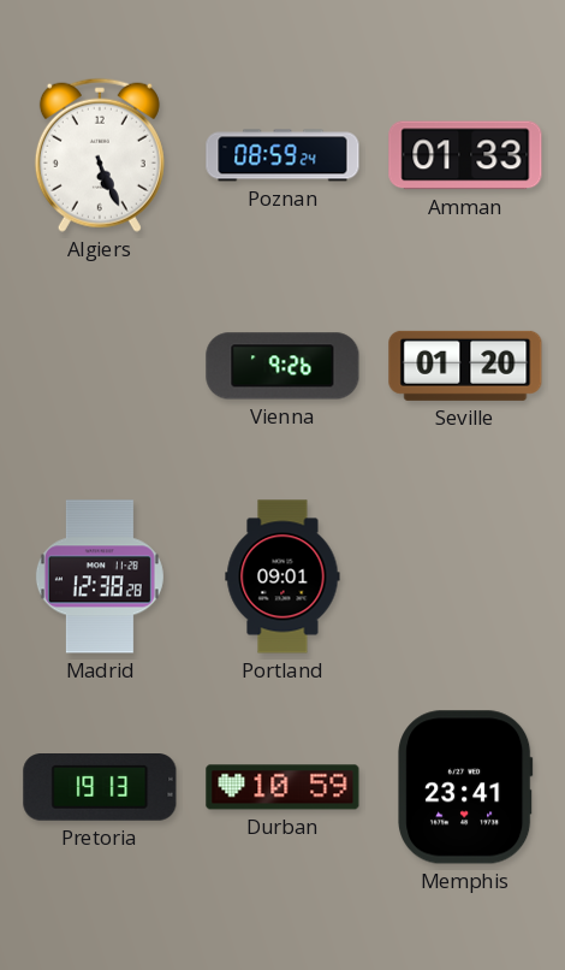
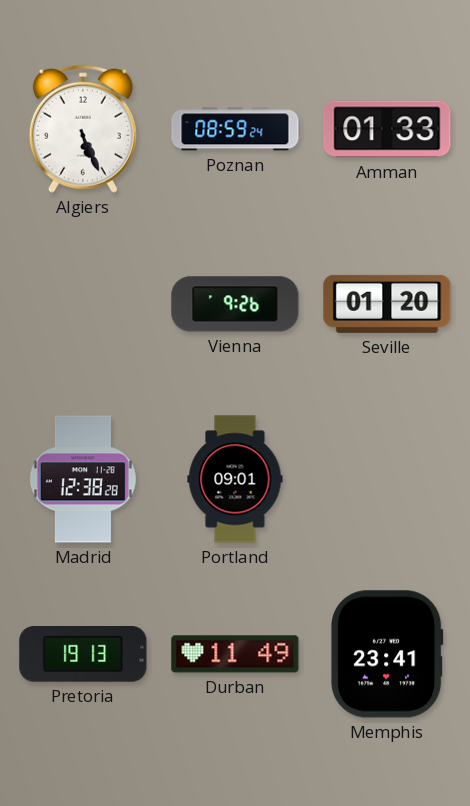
Durban: 10:59 -> 11:49
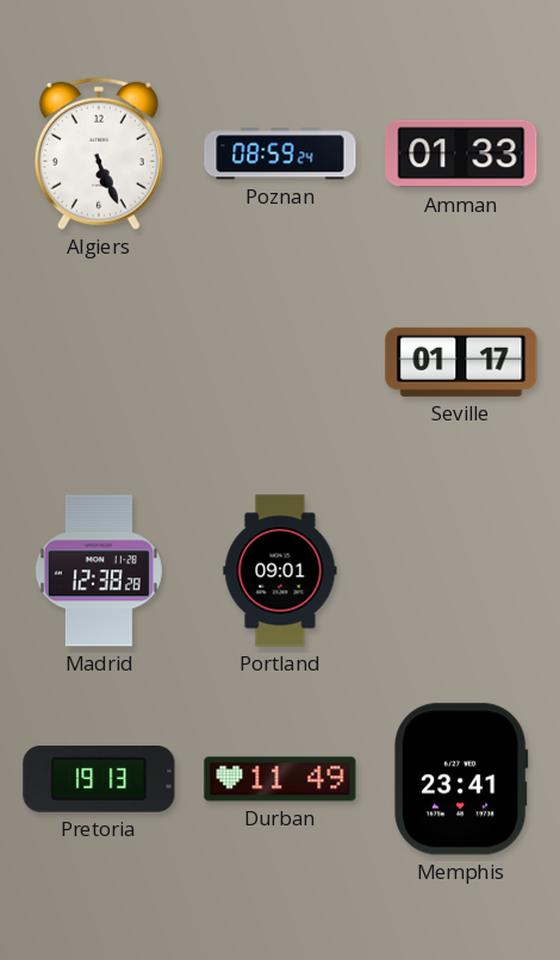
Vienna: 9:26 -> none
Seville: 01:20 -> 01:17
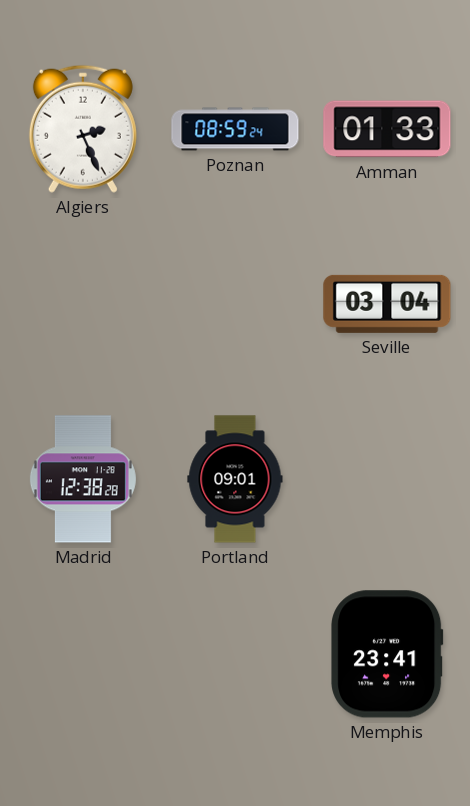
Algiers: 5:26 -> 2:26
Seville: 01:17 -> 03:04
Pretoria: 19:13 -> none
Durban: 11:49 -> none
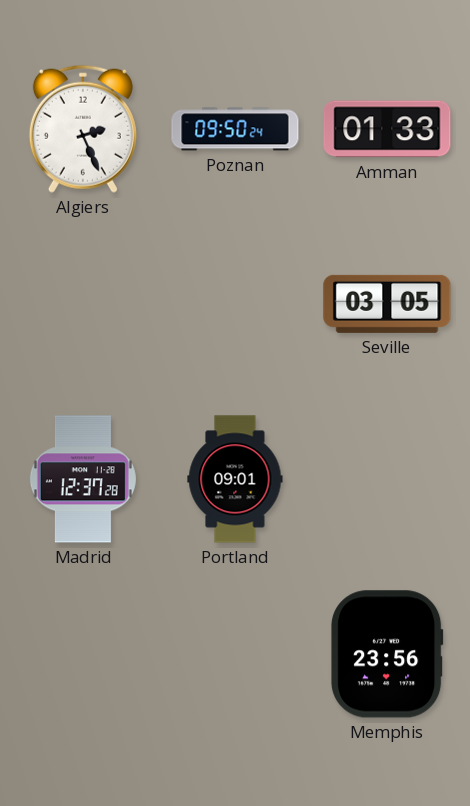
Poznan: 08:59 -> 09:50
Seville: 03:04 -> 03:05
Madrid: 12:38 -> 12:37
Memphis: 23:41 -> 23:56
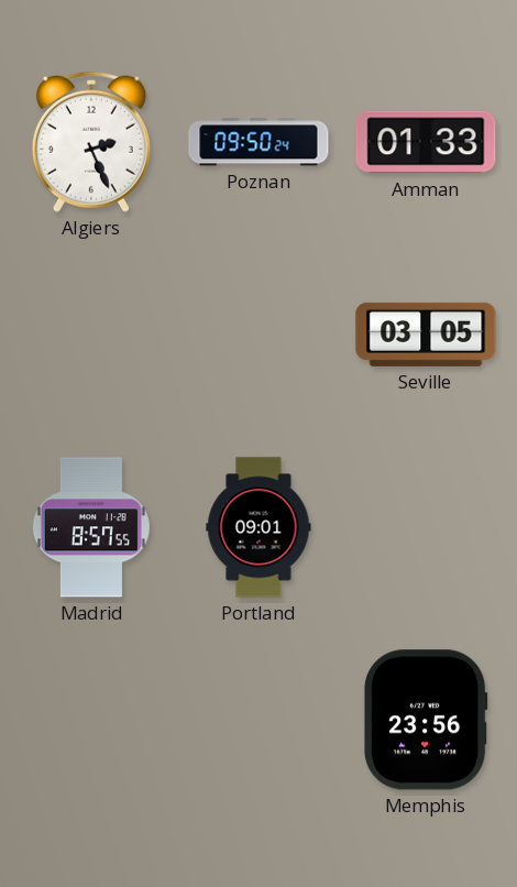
Madrid: 12:37 -> 8:57
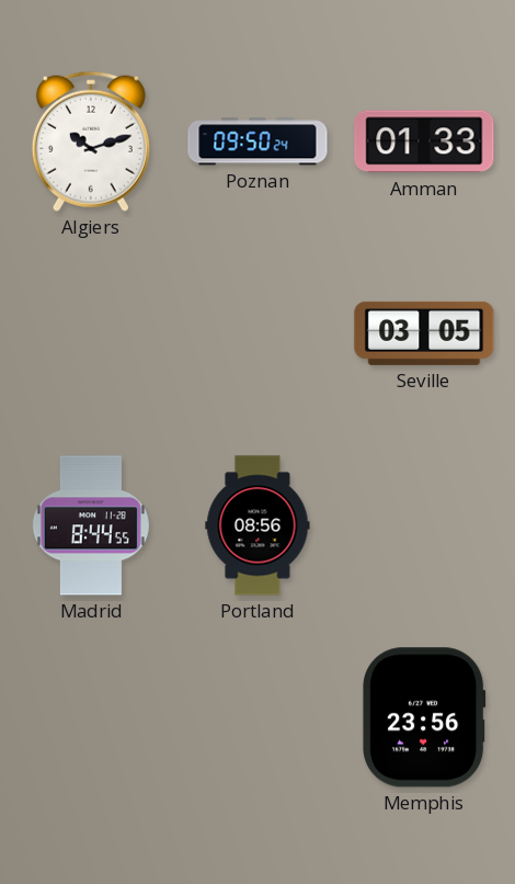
Algiers: 2:26 -> 10:12
Madrid: 8:57 -> 8:44
Portland: 09:01 -> 08:56
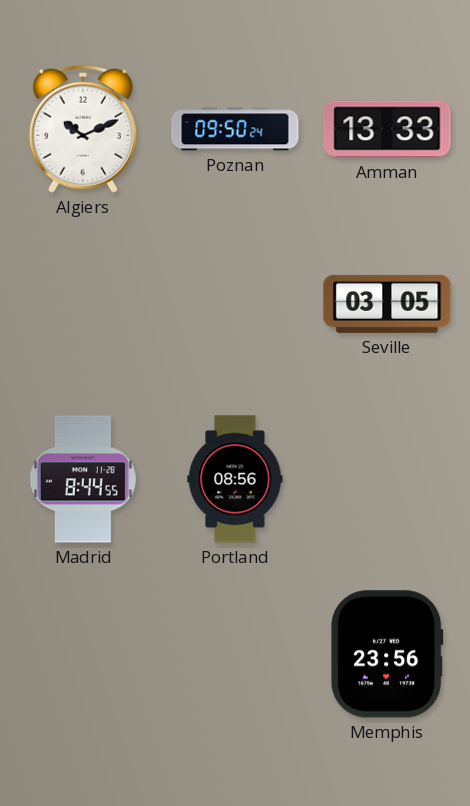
Algiers: 10:12 -> 10:11
Amman: 01:33 -> 13:33
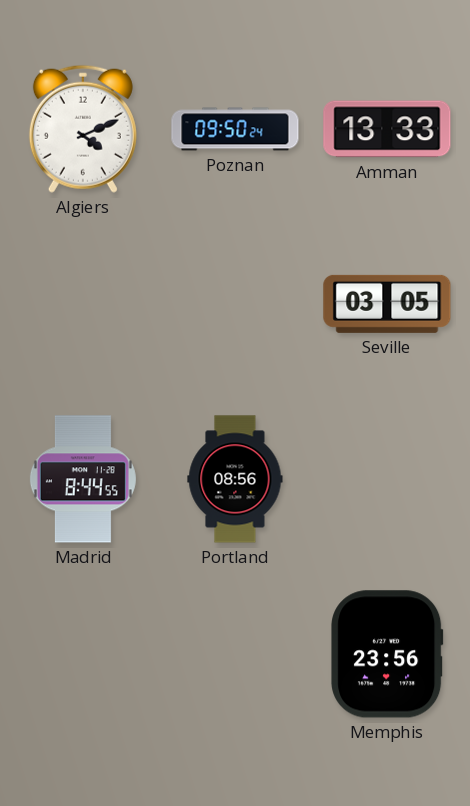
Algiers: 10:11 -> 4:11
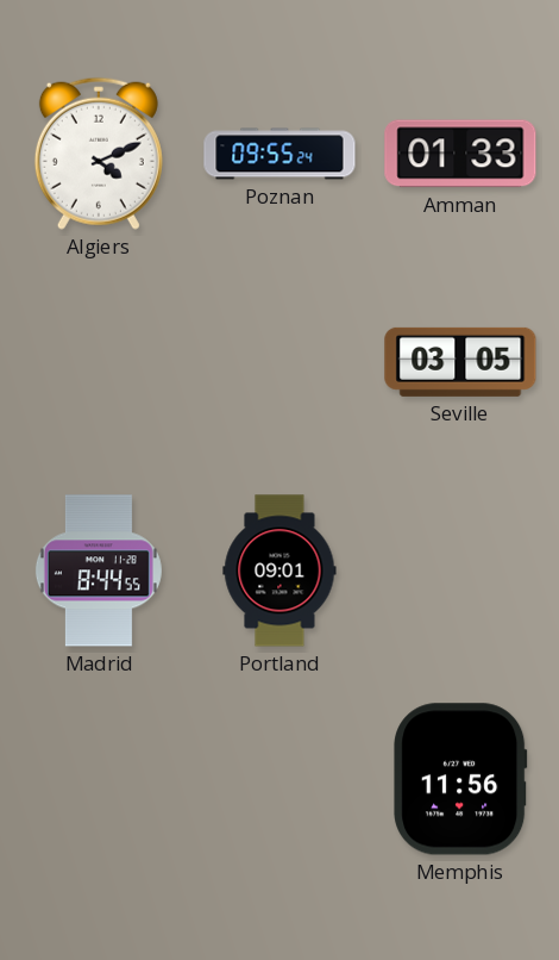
Poznan: 09:50 -> 09:55
Amman: 13:33 -> 01:33
Portland: 08:56 -> 09:01
Memphis: 23:56 -> 11:56
